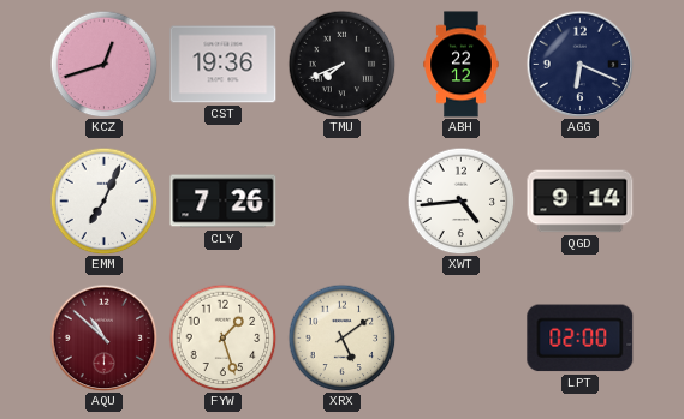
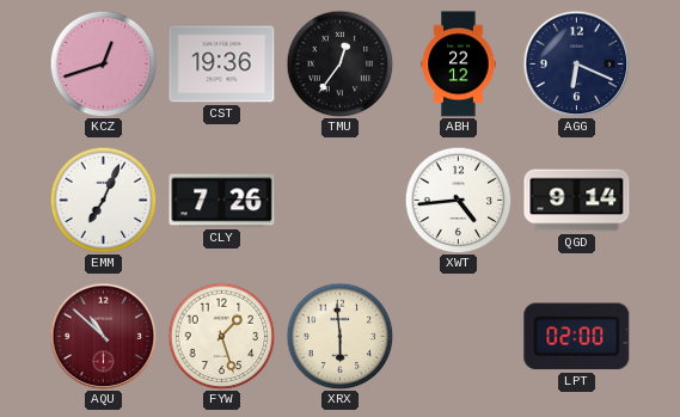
TMU: 7:41 -> 12:36
XRX: 5:09 -> 5:59
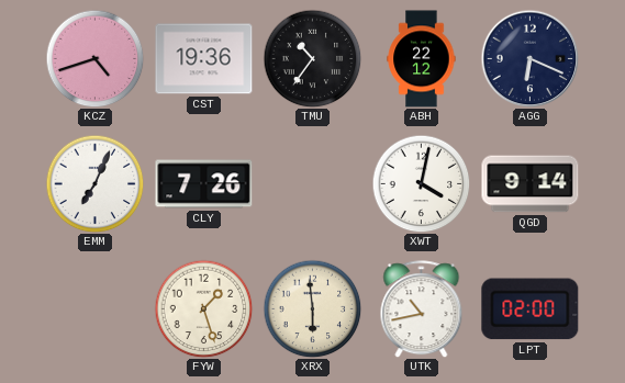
KCZ: 12:42 -> 4:42
TMU: 12:36 -> 10:36
XWT: 4:44 -> 4:02
AQU: 10:52 -> none
UTK: none -> 10:43
